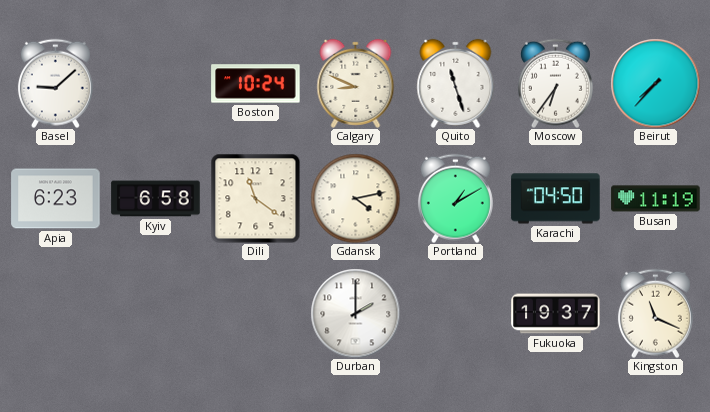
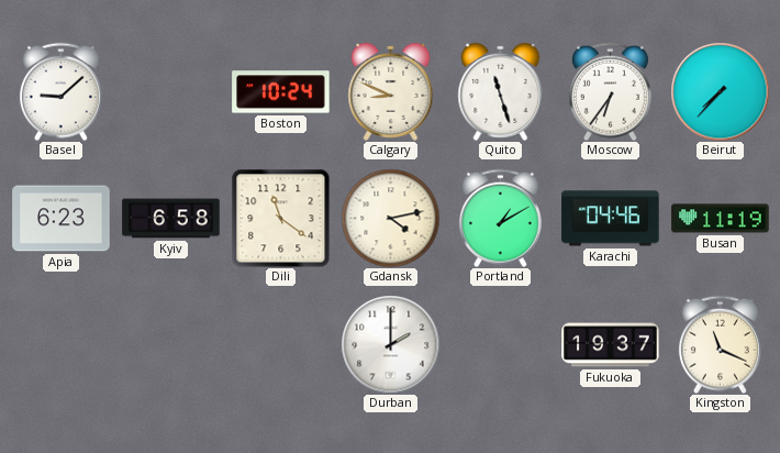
Karachi: 04:50 -> 04:46
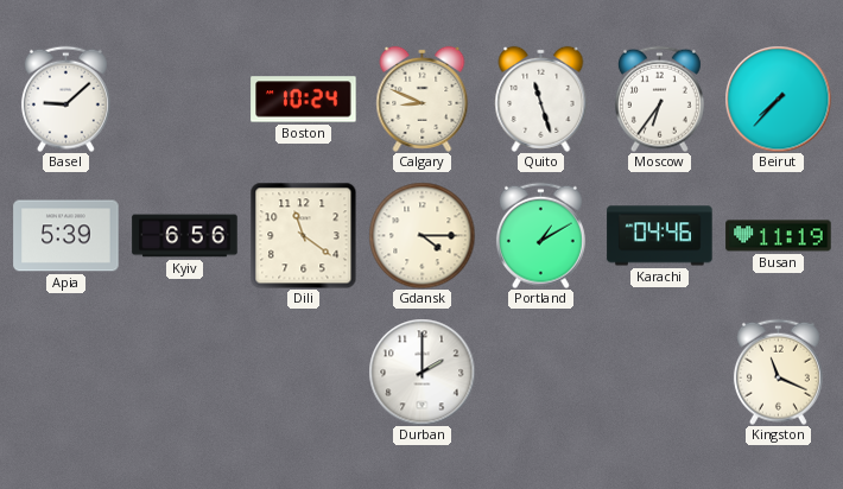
Apia: 6:23 -> 5:39
Kyiv: 6:58 -> 6:56
Gdansk: 4:13 -> 4:15
Fukuoka: 19:37 -> none
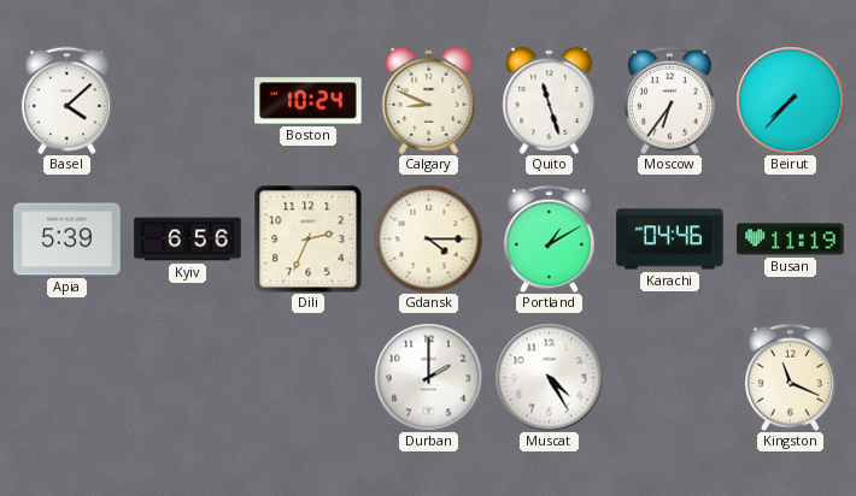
Basel: 9:08 -> 4:08
Dili: 11:21 -> 2:34
Muscat: none -> 4:25
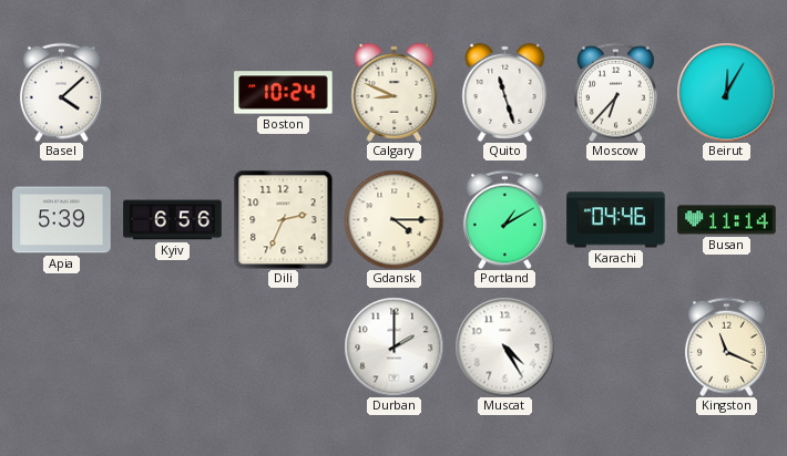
Moscow: 6:36 -> 6:37
Beirut: 7:37 -> 12:05
Busan: 11:19 -> 11:14
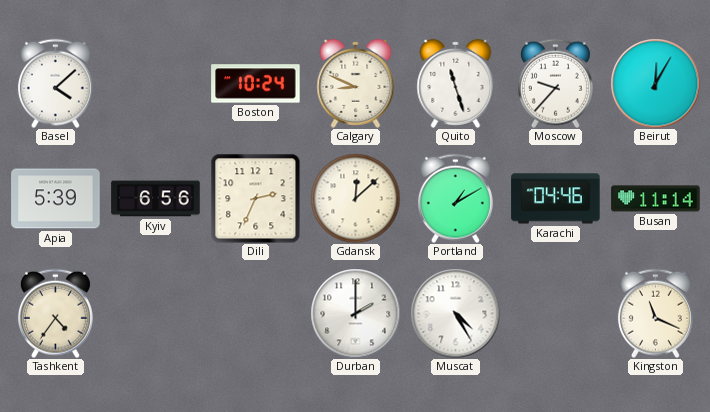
Moscow: 6:37 -> 9:37
Gdansk: 4:15 -> 12:08
Tashkent: none -> 4:36
